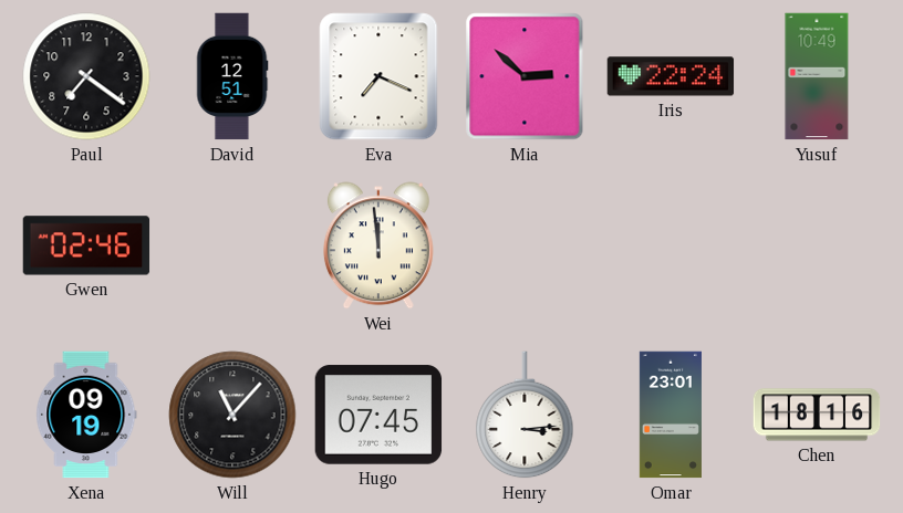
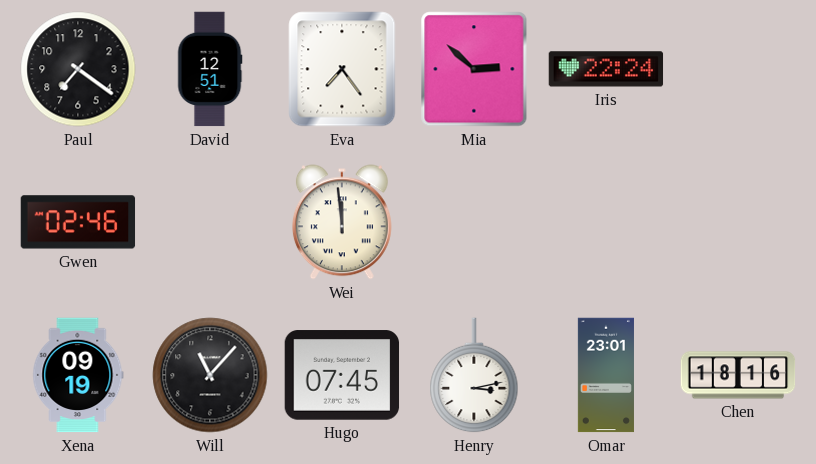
Eva: 7:19 -> 7:24
Yusuf: 10:49 -> none
Henry: 3:14 -> 3:13
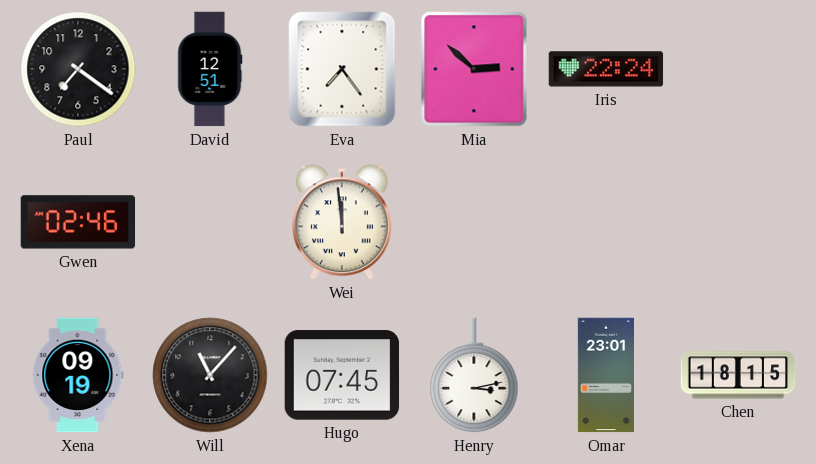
Chen: 18:16 -> 18:15
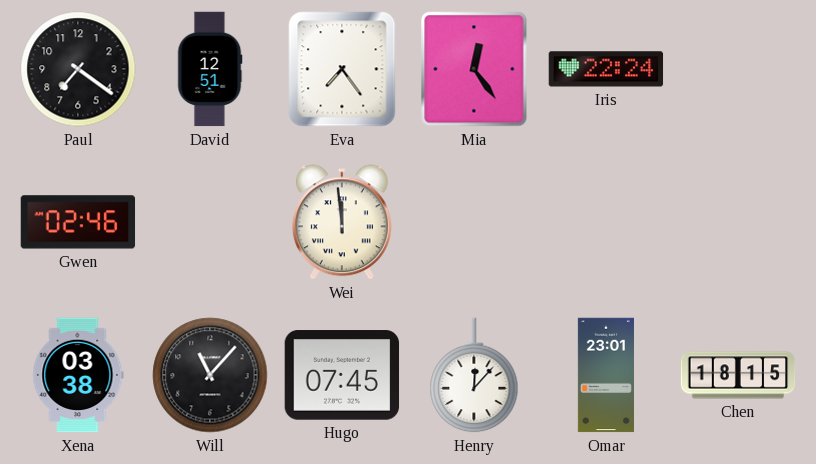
Mia: 2:52 -> 12:24
Xena: 09:19 -> 03:38
Henry: 3:13 -> 12:07
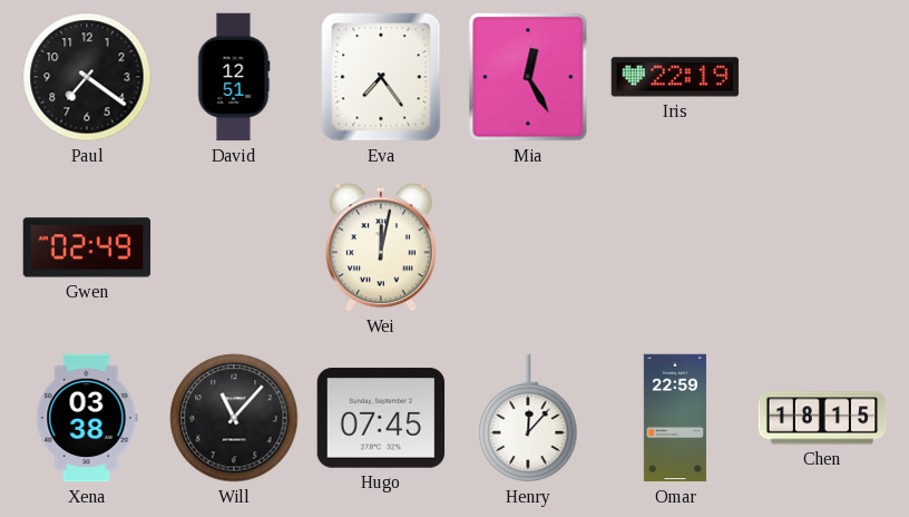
Mia: 12:24 -> 12:25
Iris: 22:24 -> 22:19
Gwen: 02:46 -> 02:49
Wei: 11:59 -> 12:02
Omar: 23:01 -> 22:59
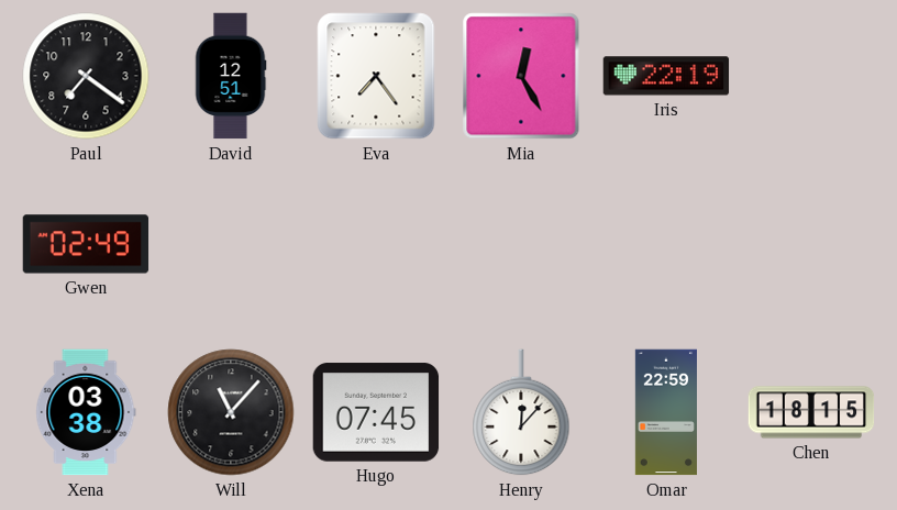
Wei: 12:02 -> none
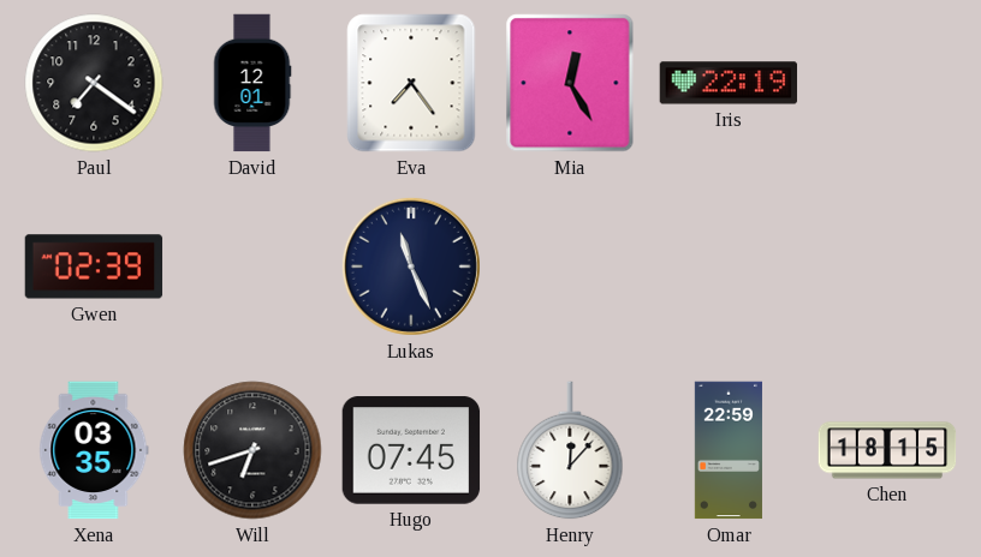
David: 12:51 -> 12:01
Gwen: 02:49 -> 02:39
Lukas: none -> 11:26
Xena: 03:38 -> 03:35
Will: 11:07 -> 6:42
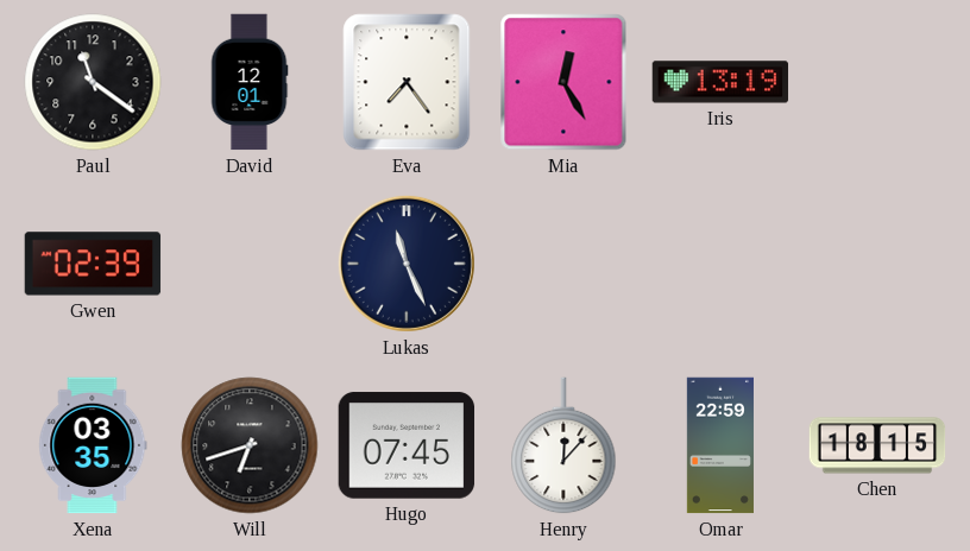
Paul: 7:21 -> 11:21
Iris: 22:19 -> 13:19
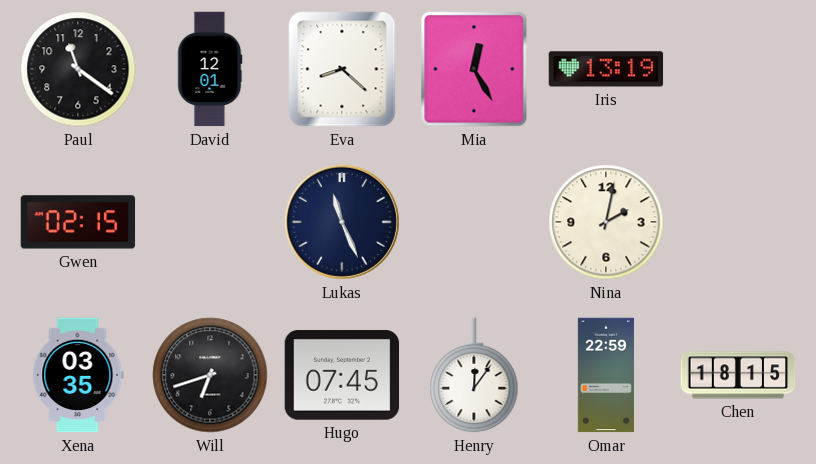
Eva: 7:24 -> 8:22
Gwen: 02:39 -> 02:15
Nina: none -> 2:02
Henry: 12:07 -> 12:06
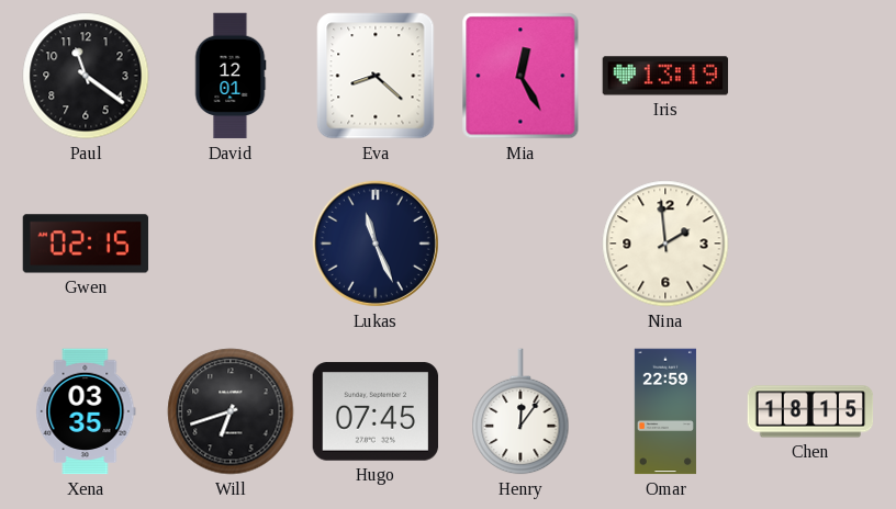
Nina: 2:02 -> 1:59
